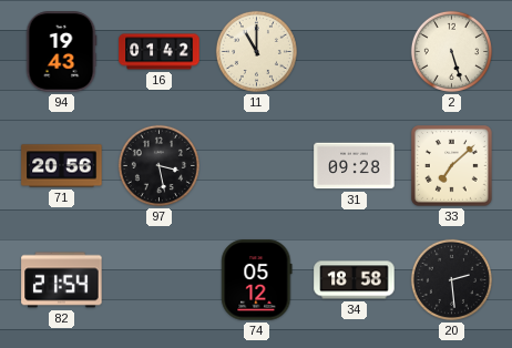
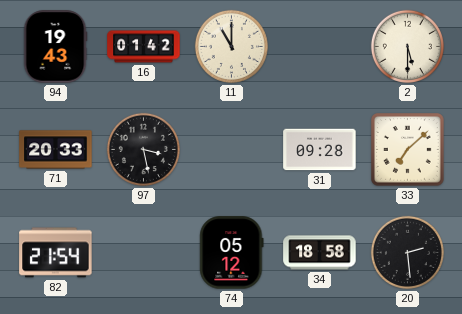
2: 5:27 -> 5:30
71: 20:56 -> 20:33
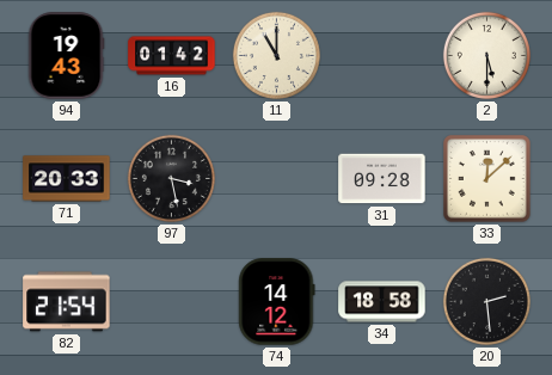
33: 7:08 -> 12:08
74: 05:12 -> 14:12
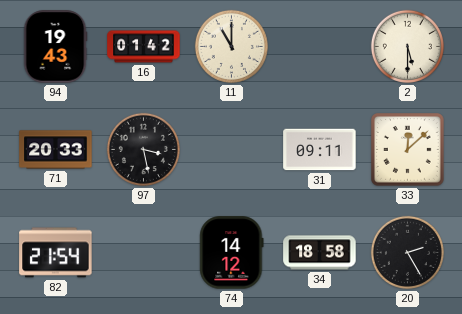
31: 09:28 -> 09:11
20: 2:29 -> 2:25
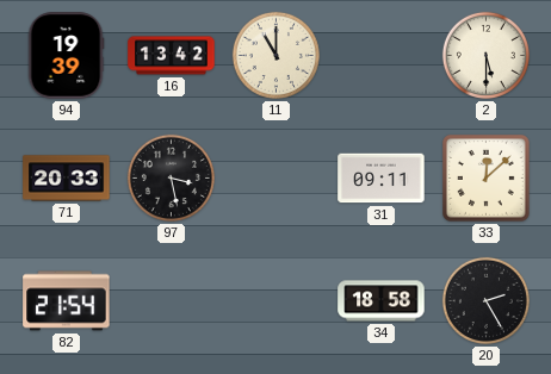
94: 19:43 -> 19:39
16: 01:42 -> 13:42
74: 14:12 -> none
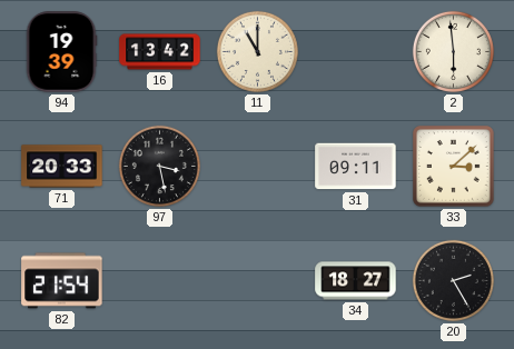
2: 5:30 -> 5:59
33: 12:08 -> 3:08
34: 18:58 -> 18:27
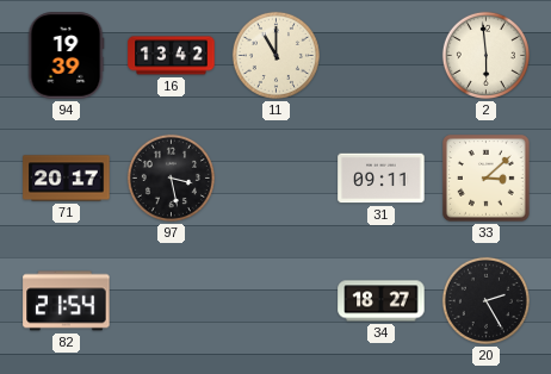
71: 20:33 -> 20:17
